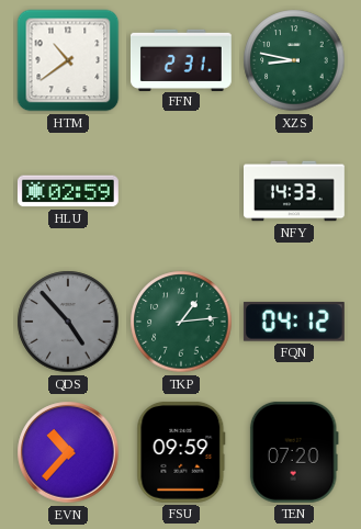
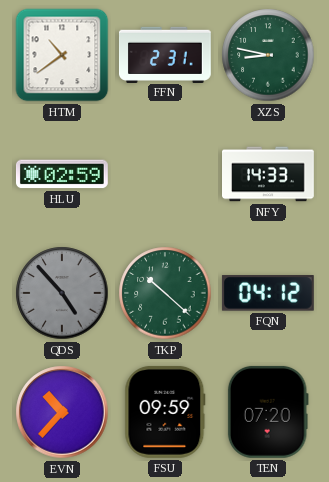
TKP: 1:14 -> 10:22
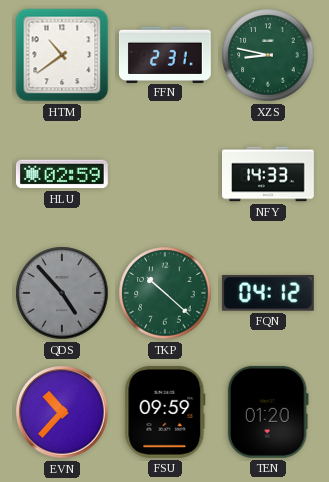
TEN: 07:20 -> 01:20
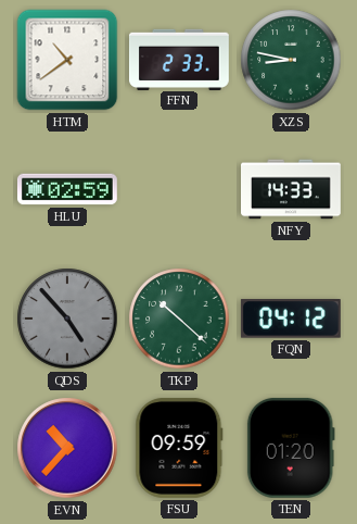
FFN: 2:31 -> 2:33
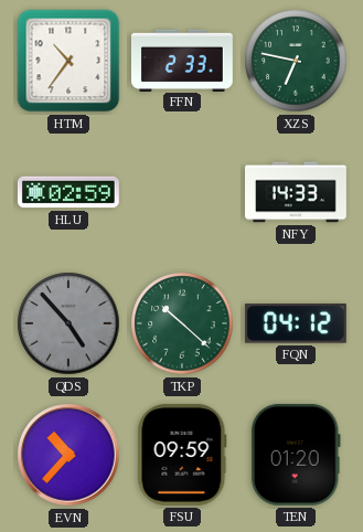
HTM: 10:39 -> 10:36
XZS: 8:47 -> 6:47
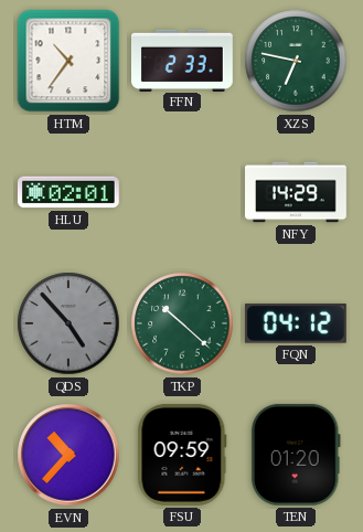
HLU: 02:59 -> 02:01
NFY: 14:33 -> 14:29
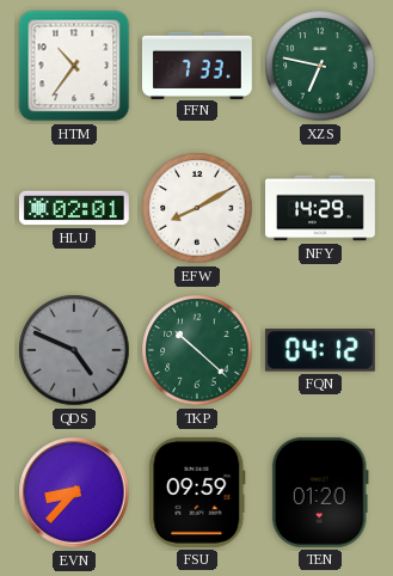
FFN: 2:33 -> 7:33
EFW: none -> 8:10
QDS: 4:53 -> 4:49
EVN: 10:37 -> 8:37
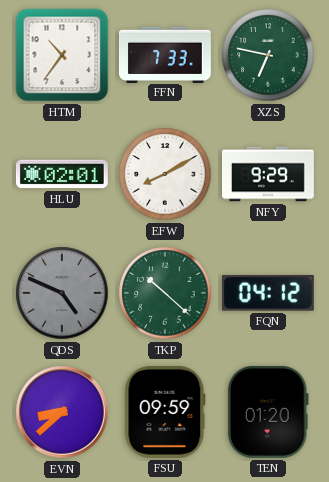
NFY: 14:29 -> 9:29
EVN: 8:37 -> 8:38
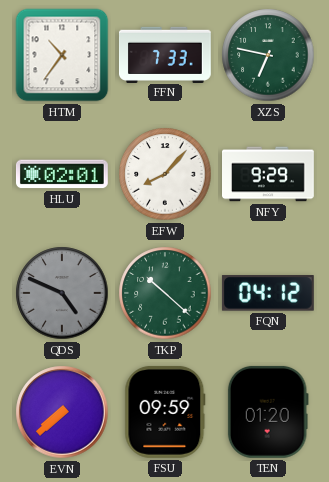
EFW: 8:10 -> 8:07
EVN: 8:38 -> 7:38
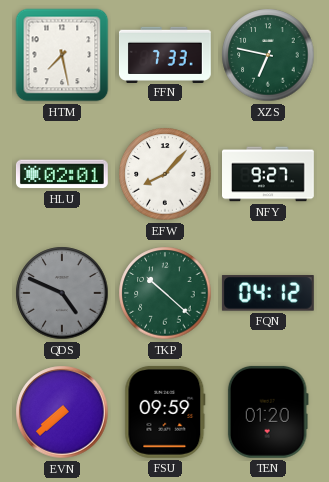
HTM: 10:36 -> 7:28
NFY: 9:29 -> 9:27
